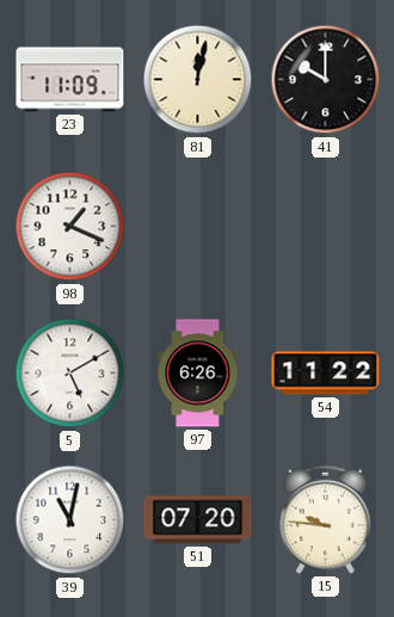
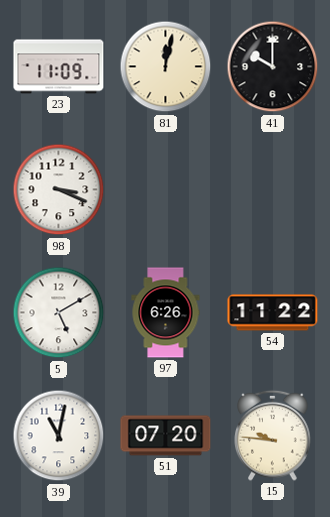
98: 1:19 -> 3:19
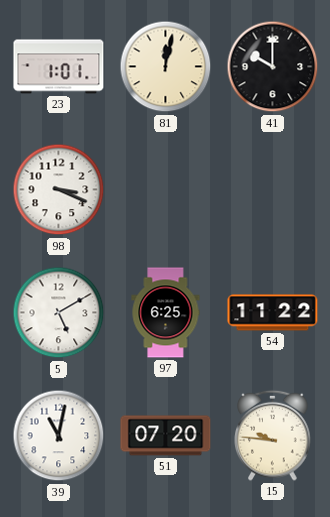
23: 11:09 -> 1:01
97: 6:26 -> 6:25
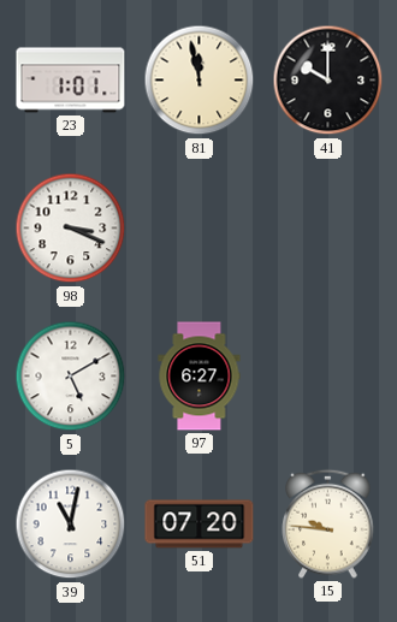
81: 12:02 -> 11:58
97: 6:25 -> 6:27
54: 11:22 -> none
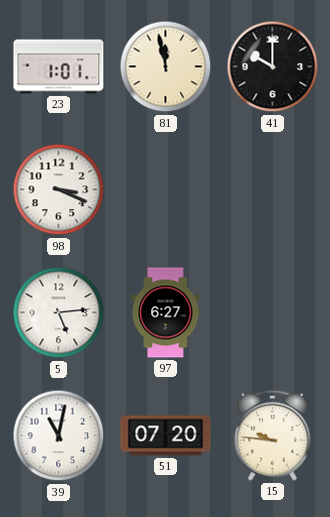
5: 5:10 -> 5:14
